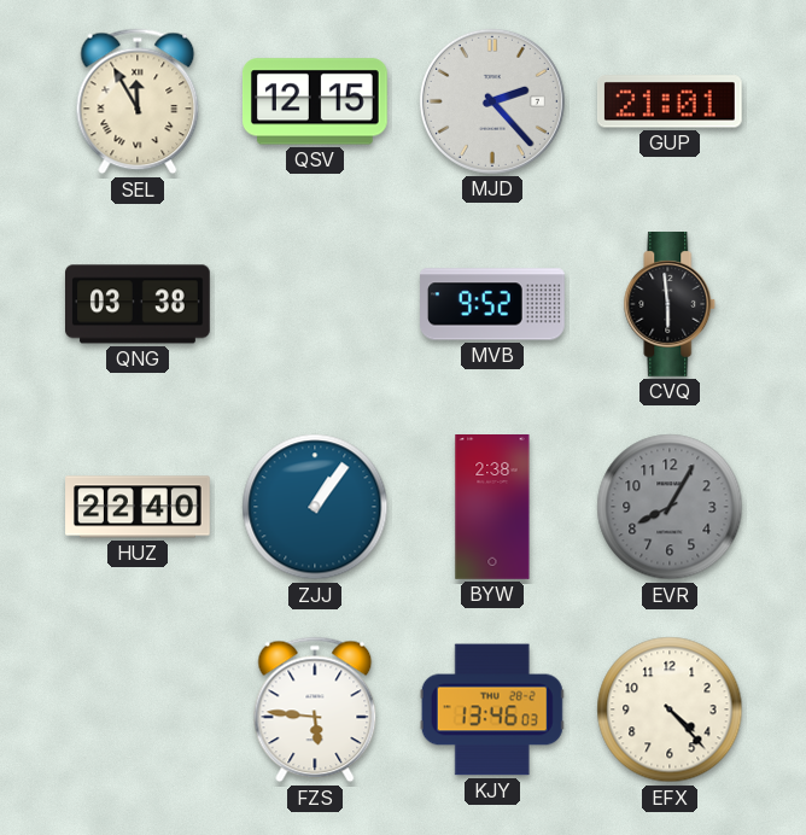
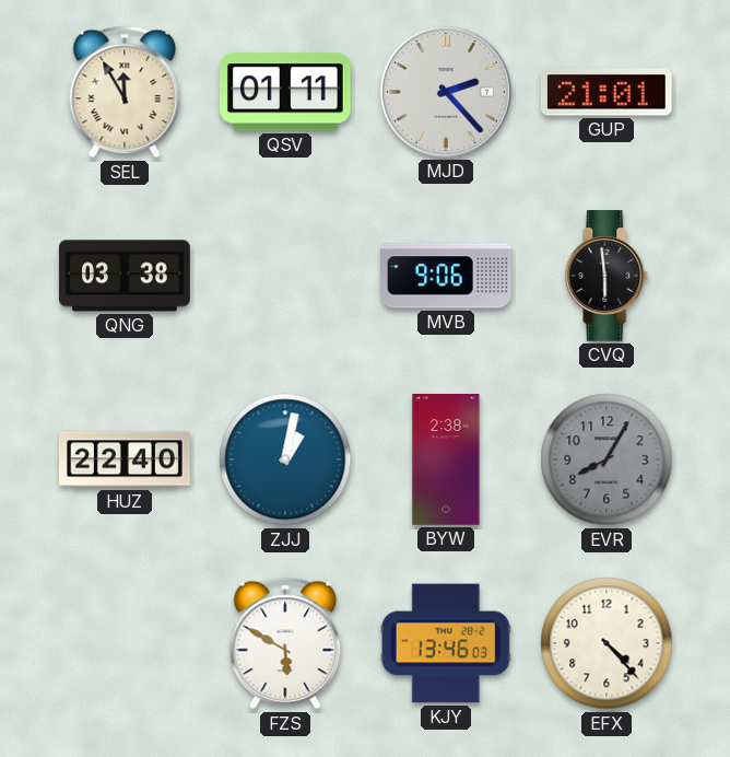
QSV: 12:15 -> 01:11
MVB: 9:52 -> 9:06
ZJJ: 1:06 -> 1:02
FZS: 5:46 -> 5:50
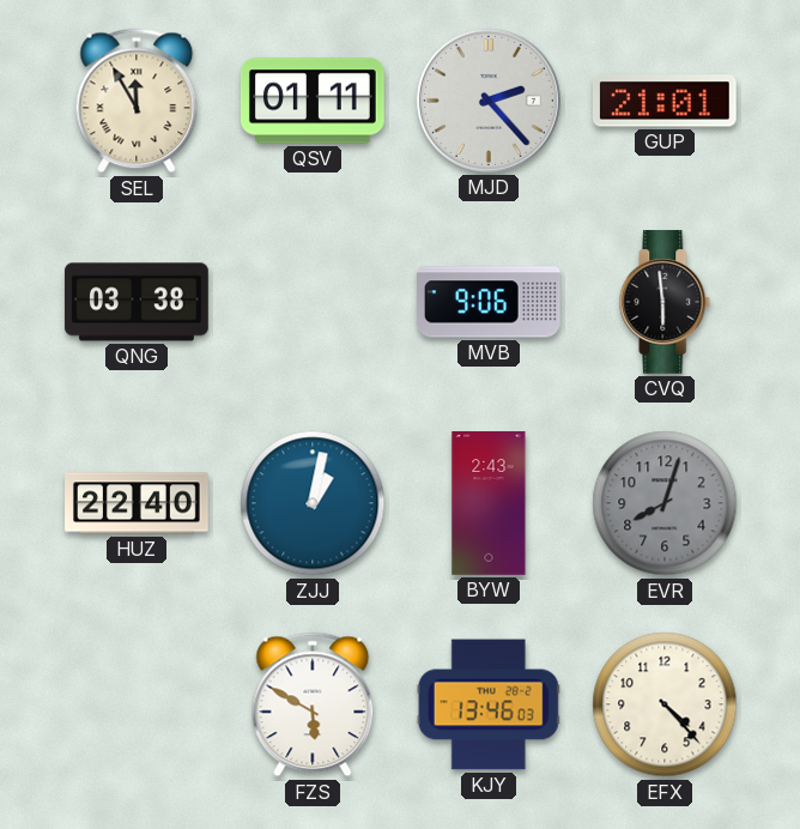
BYW: 2:38 -> 2:43
EVR: 8:05 -> 8:03
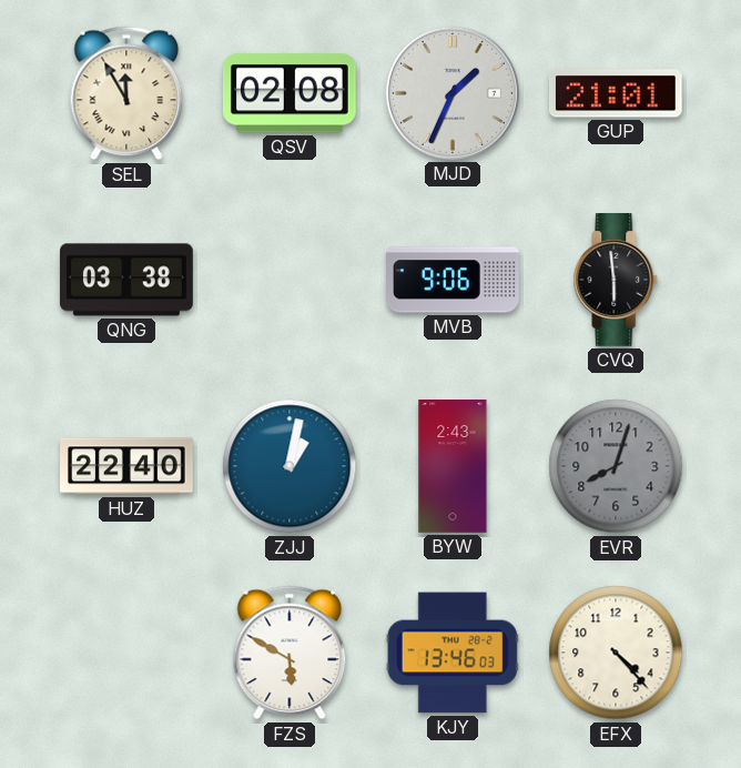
QSV: 01:11 -> 02:08
MJD: 2:23 -> 1:34
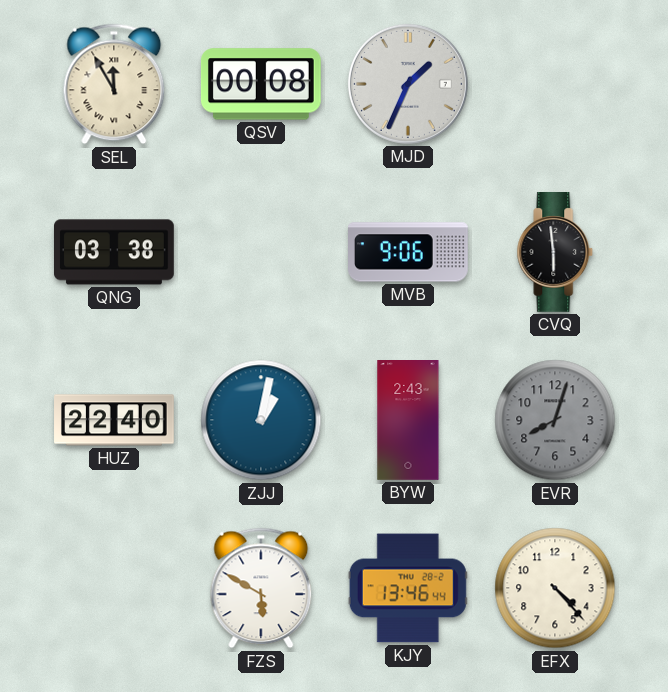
QSV: 02:08 -> 00:08
GUP: 21:01 -> none
KJY: 13:46:03 -> 13:46:44
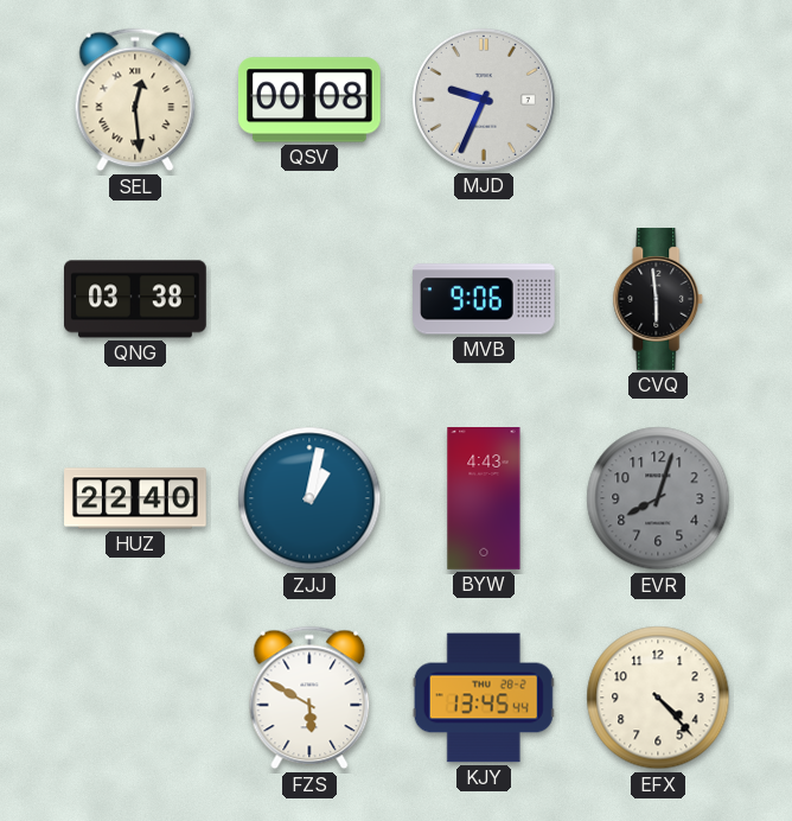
SEL: 11:55 -> 12:29
MJD: 1:34 -> 9:34
BYW: 2:43 -> 4:43
KJY: 13:46 -> 13:45
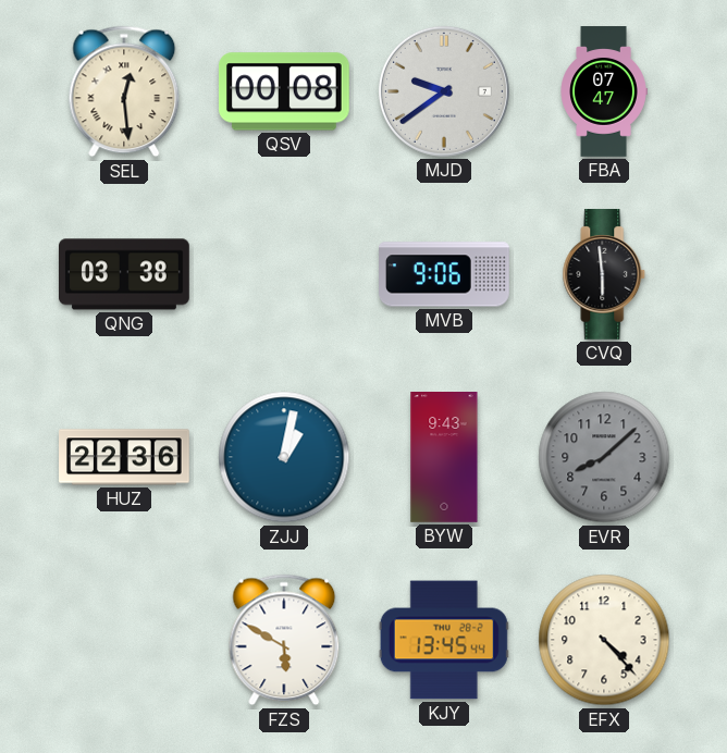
MJD: 9:34 -> 9:39
FBA: none -> 07:47
HUZ: 22:40 -> 22:36
BYW: 4:43 -> 9:43
EVR: 8:03 -> 8:08
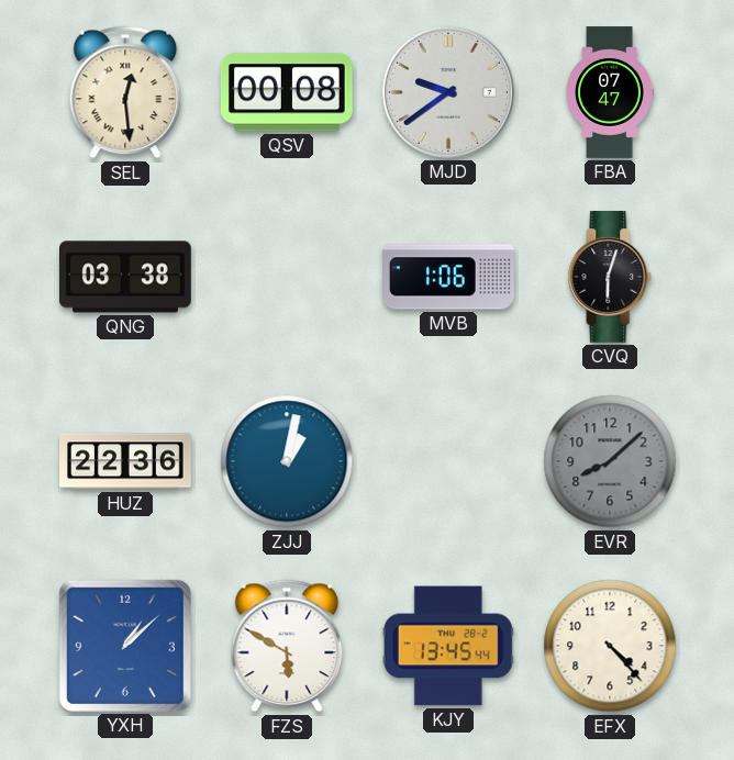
MVB: 9:06 -> 1:06
CVQ: 5:59 -> 6:03
BYW: 9:43 -> none
YXH: none -> 1:08
